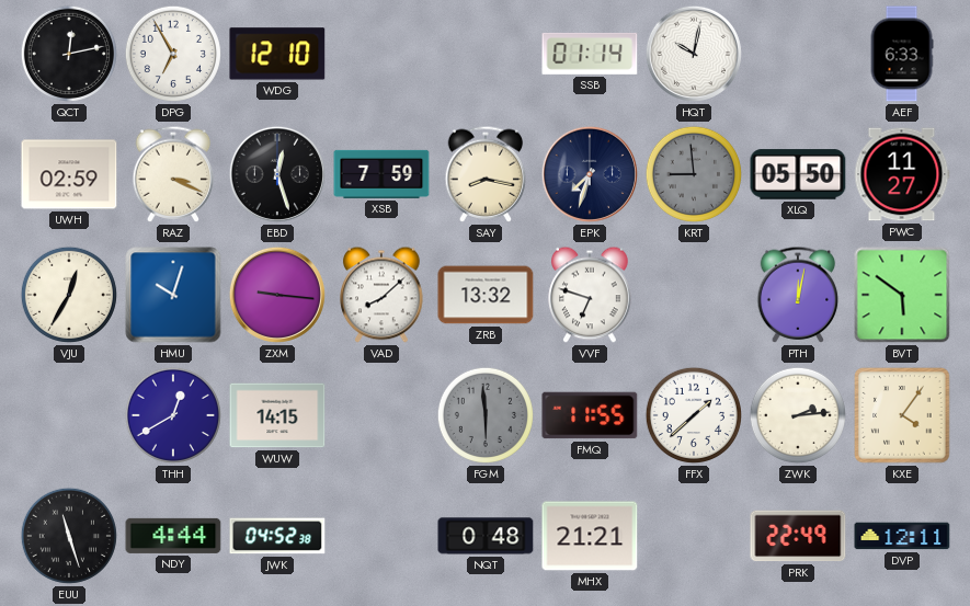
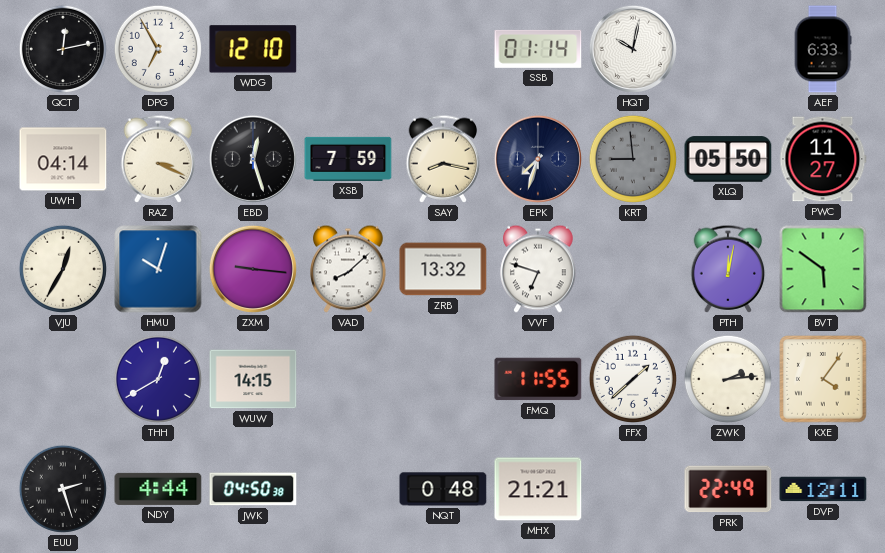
UWH: 02:59 -> 04:14
FGM: 5:59 -> none
EUU: 11:27 -> 2:27
JWK: 04:52 -> 04:50
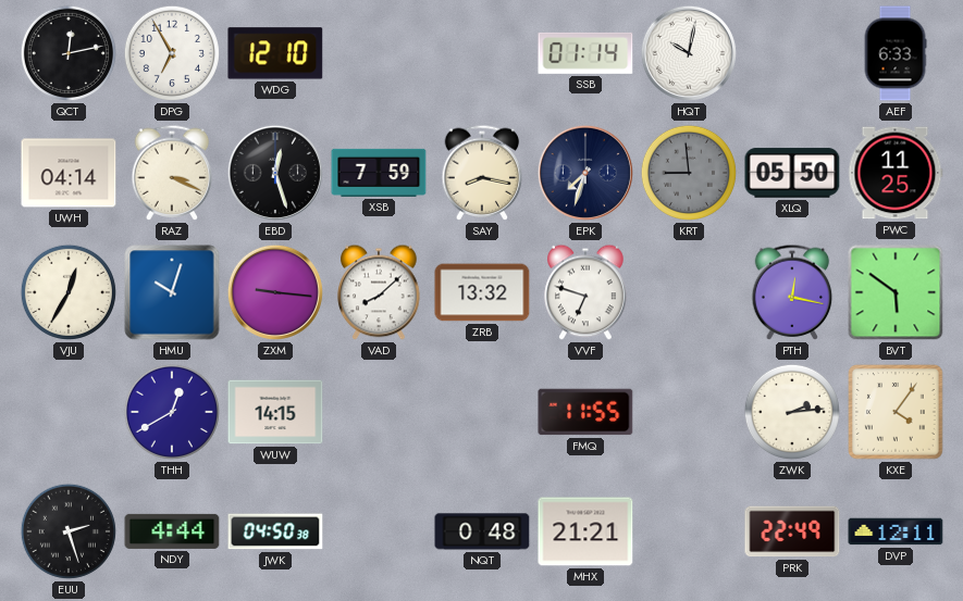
PWC: 11:27 -> 11:25
PTH: 12:02 -> 12:17
FFX: 1:38 -> none
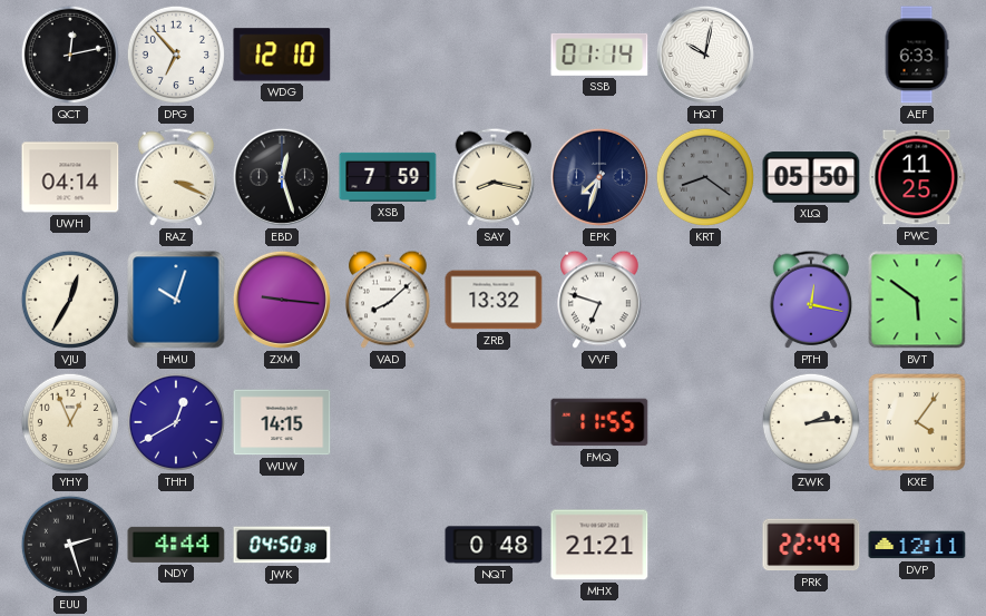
DPG: 6:55 -> 6:53
KRT: 8:59 -> 8:21
YHY: none -> 12:56
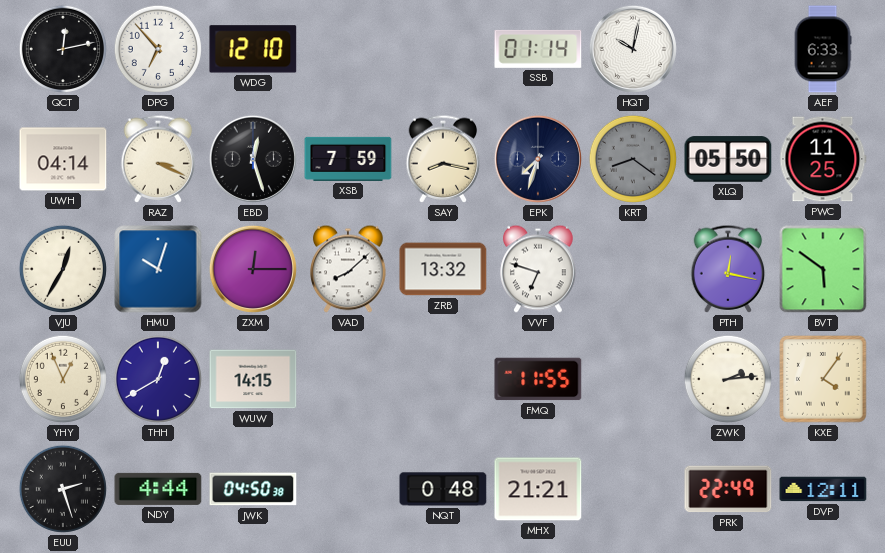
ZXM: 9:16 -> 12:15
